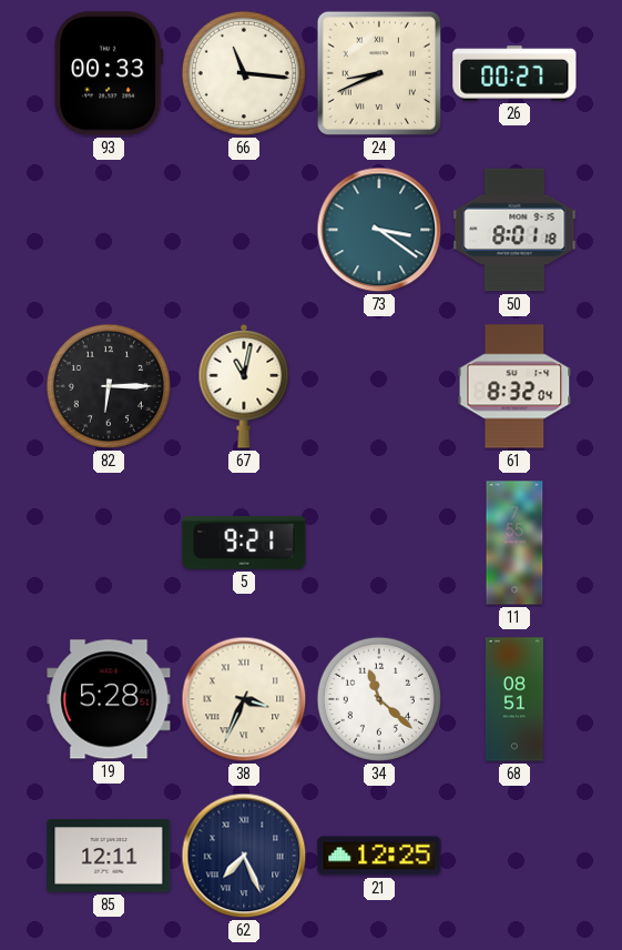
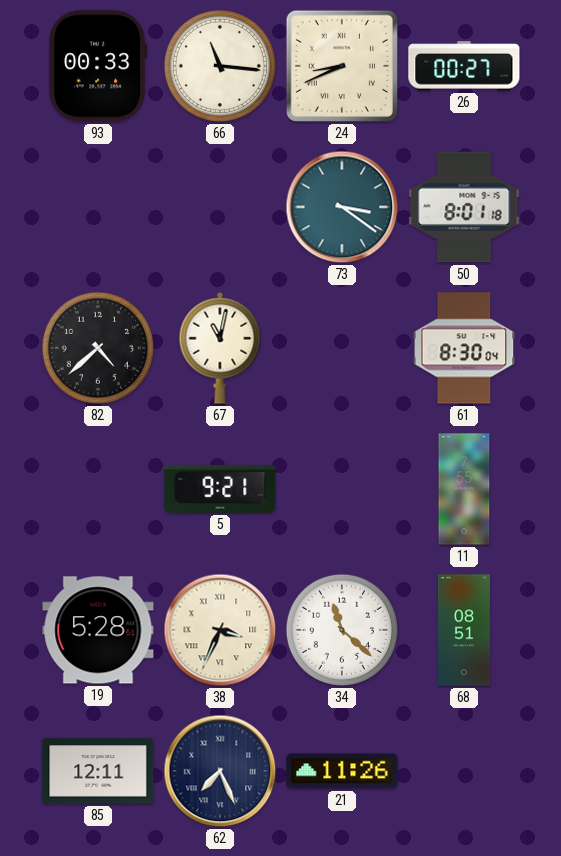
82: 6:15 -> 4:38
61: 8:32 -> 8:30
21: 12:25 -> 11:26
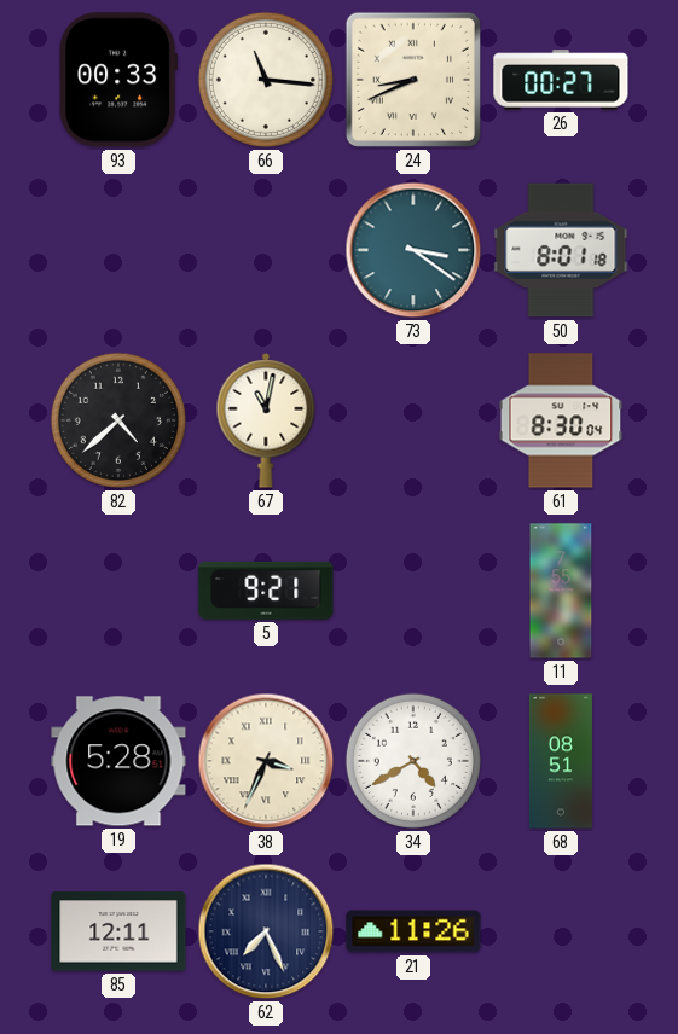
34: 11:22 -> 4:40
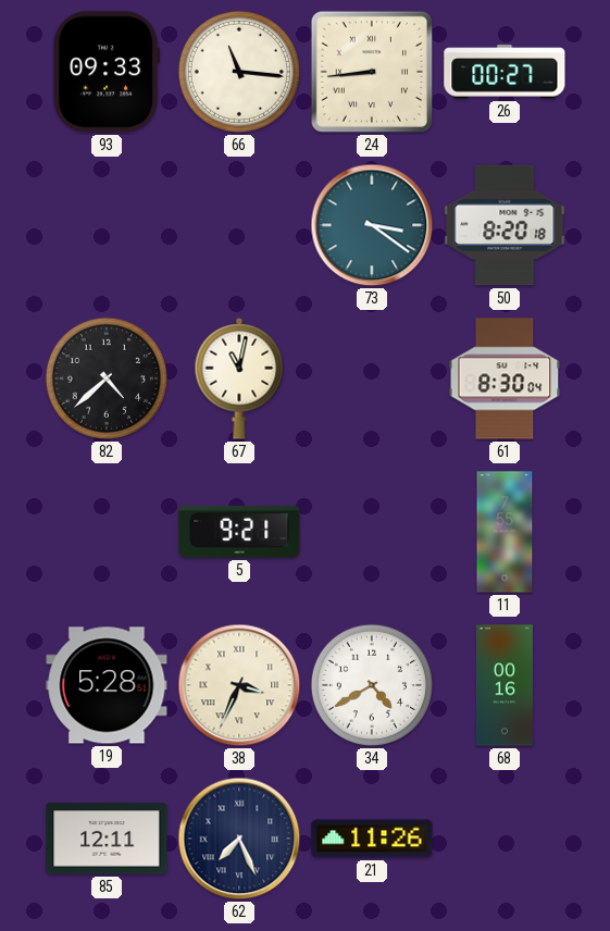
93: 00:33 -> 09:33
24: 8:41 -> 8:44
50: 8:01 -> 8:20
68: 08:51 -> 00:16
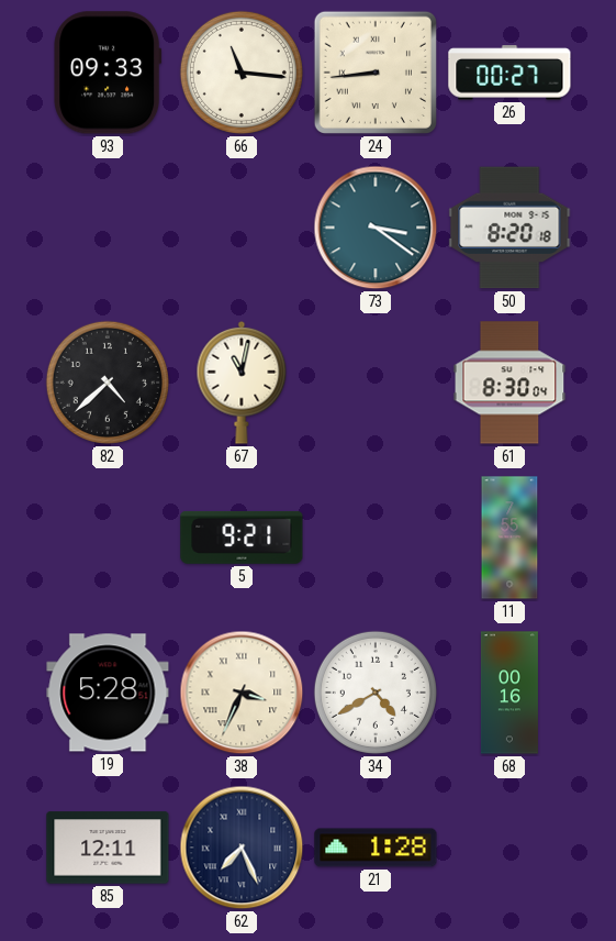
21: 11:26 -> 1:28
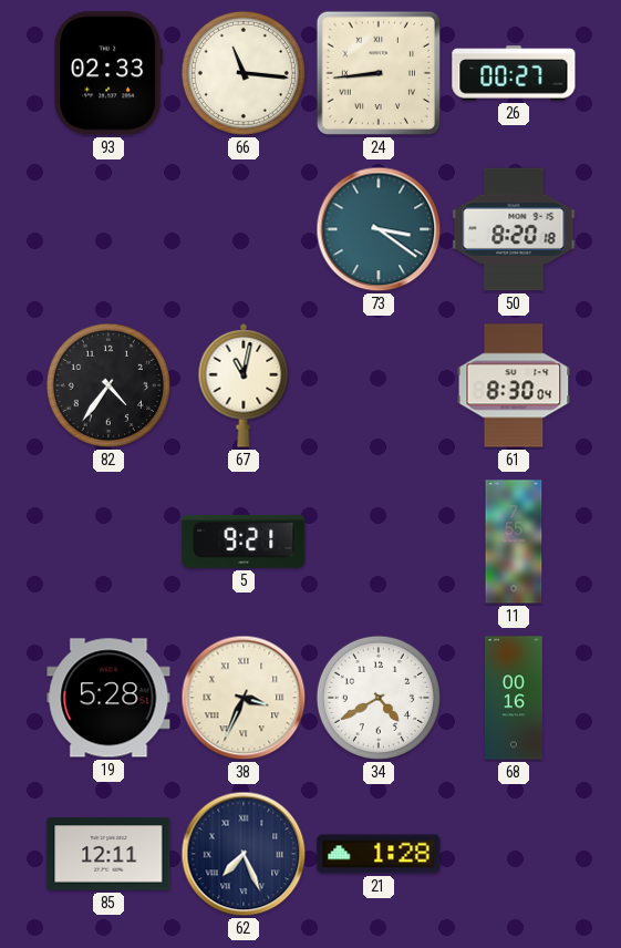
93: 09:33 -> 02:33
82: 4:38 -> 4:36
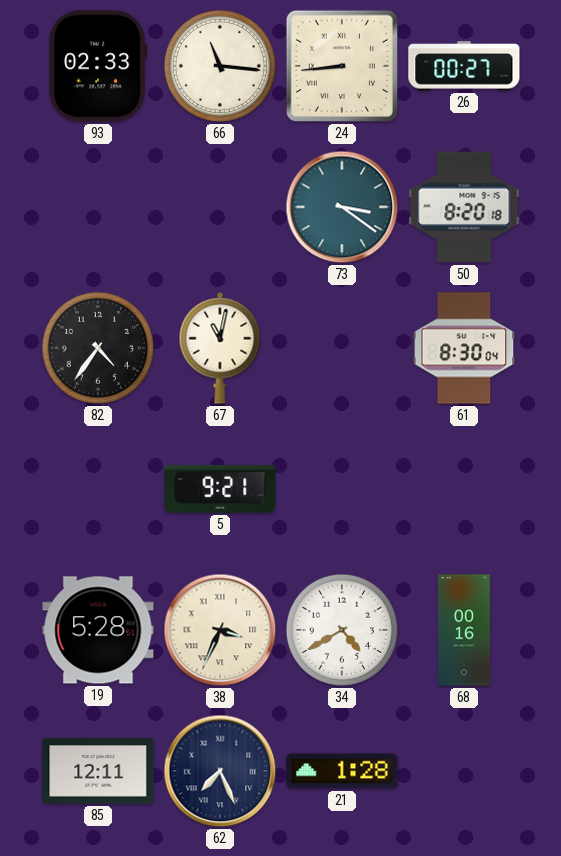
11: 7:55 -> none
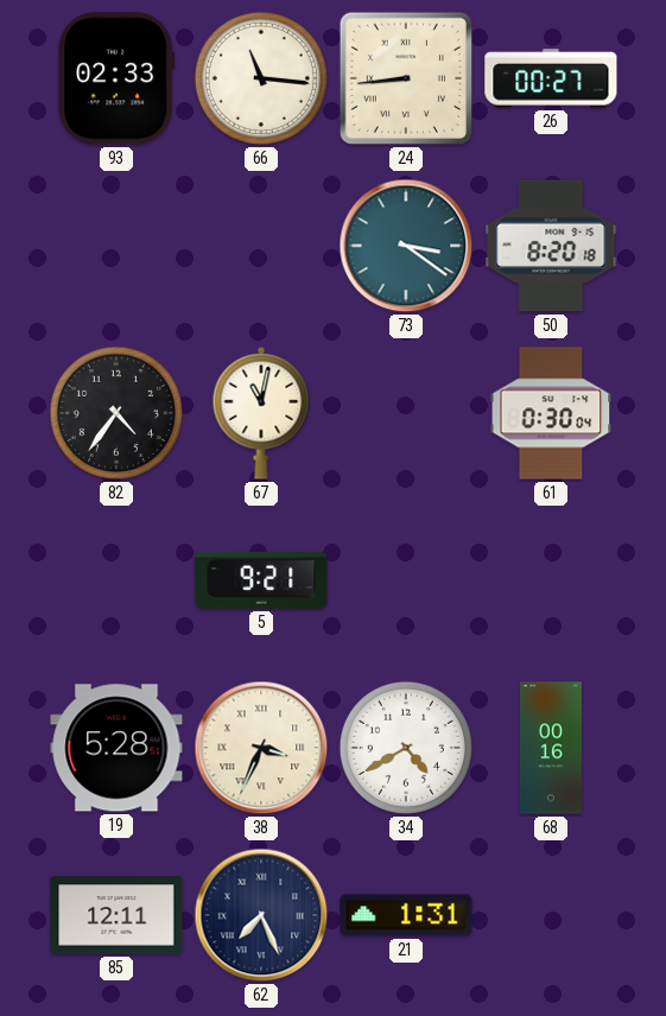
61: 8:30 -> 0:30
21: 1:28 -> 1:31
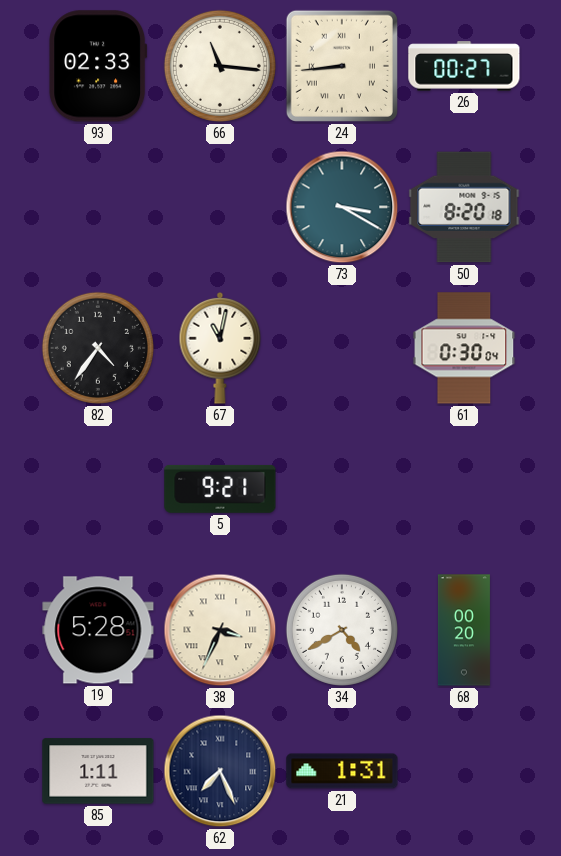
73: 3:21 -> 3:20
68: 00:16 -> 00:20
85: 12:11 -> 1:11
